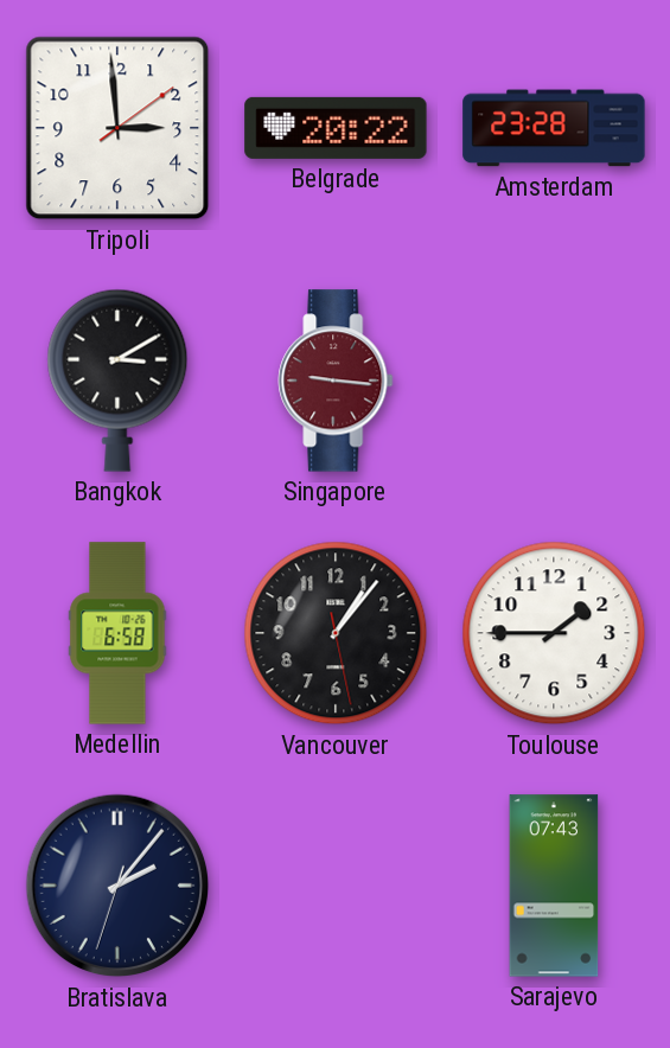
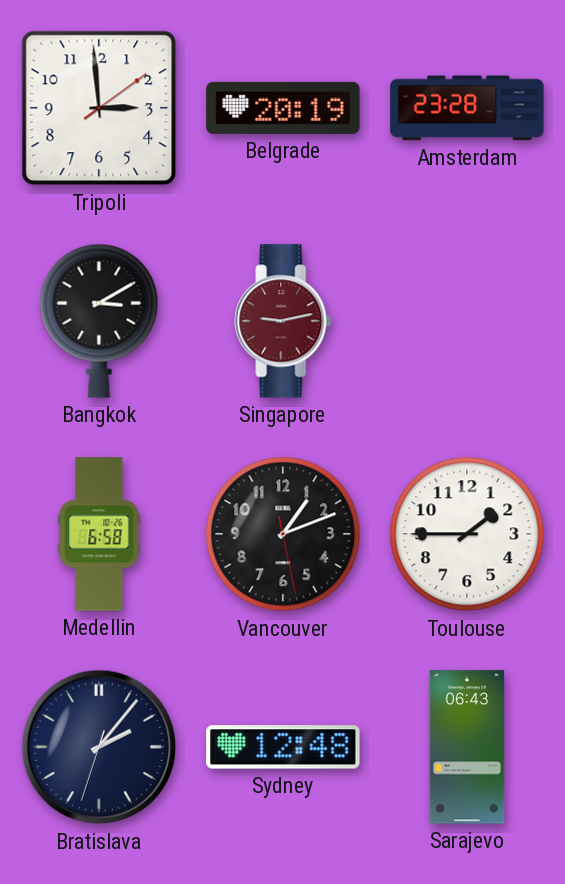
Belgrade: 20:22 -> 20:19
Singapore: 9:16 -> 9:13
Vancouver: 1:06 -> 1:11
Sydney: none -> 12:48
Sarajevo: 07:43 -> 06:43
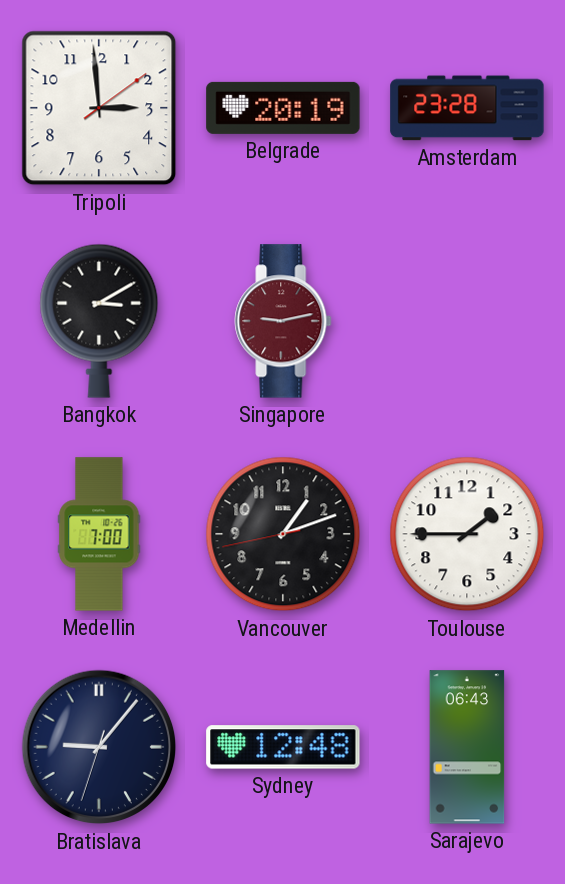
Medellin: 6:58 -> 7:00
Vancouver: 1:11:28 -> 1:11:43
Bratislava: 2:06 -> 9:06
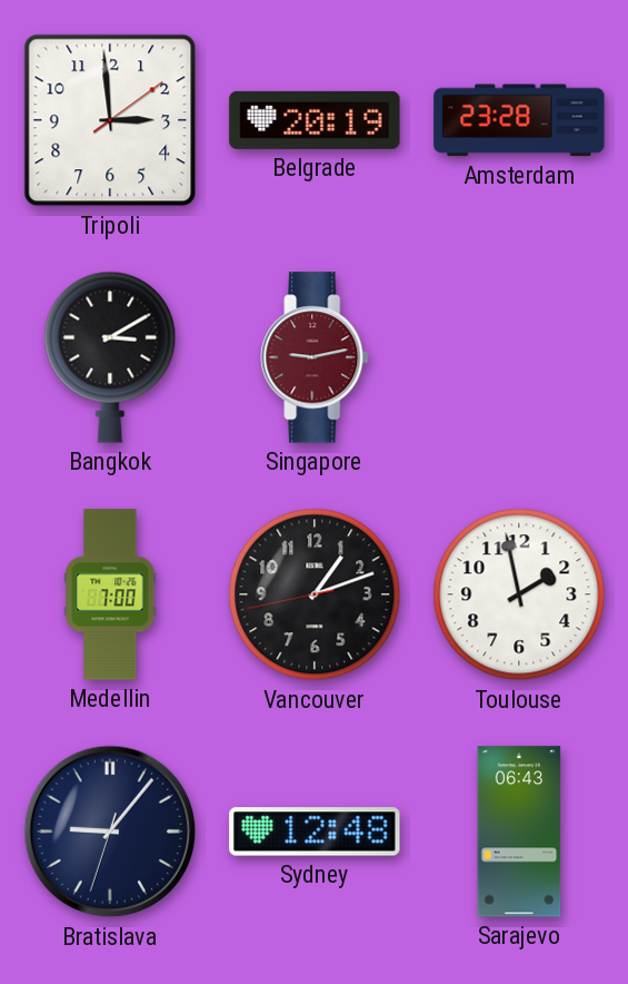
Toulouse: 1:45 -> 1:58
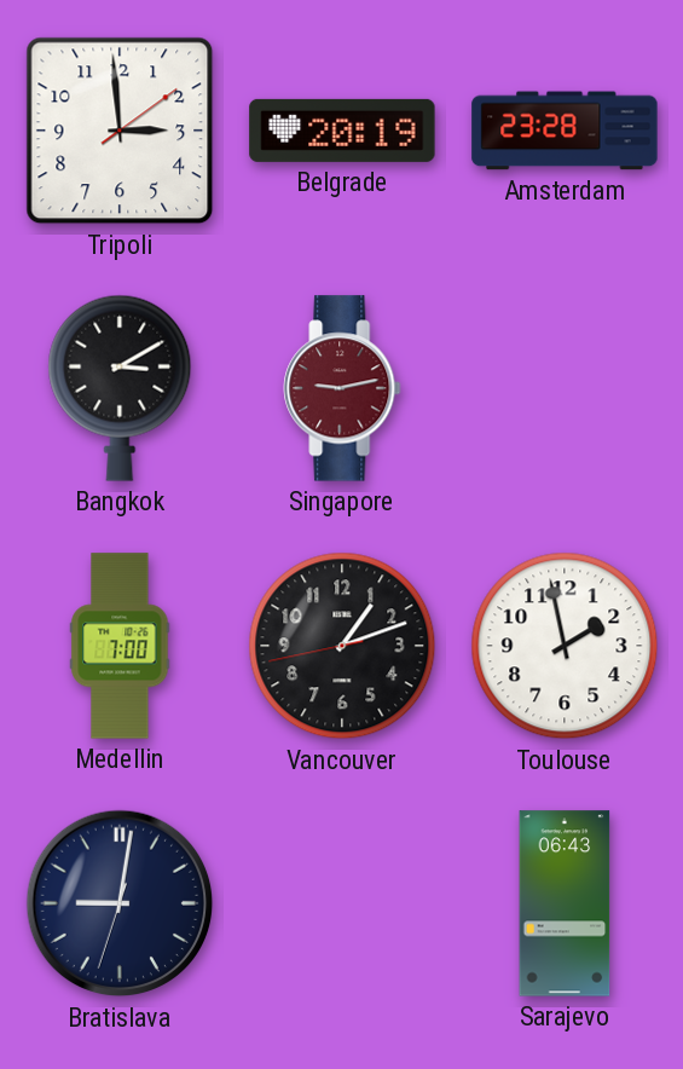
Bratislava: 9:06 -> 9:01
Sydney: 12:48 -> none
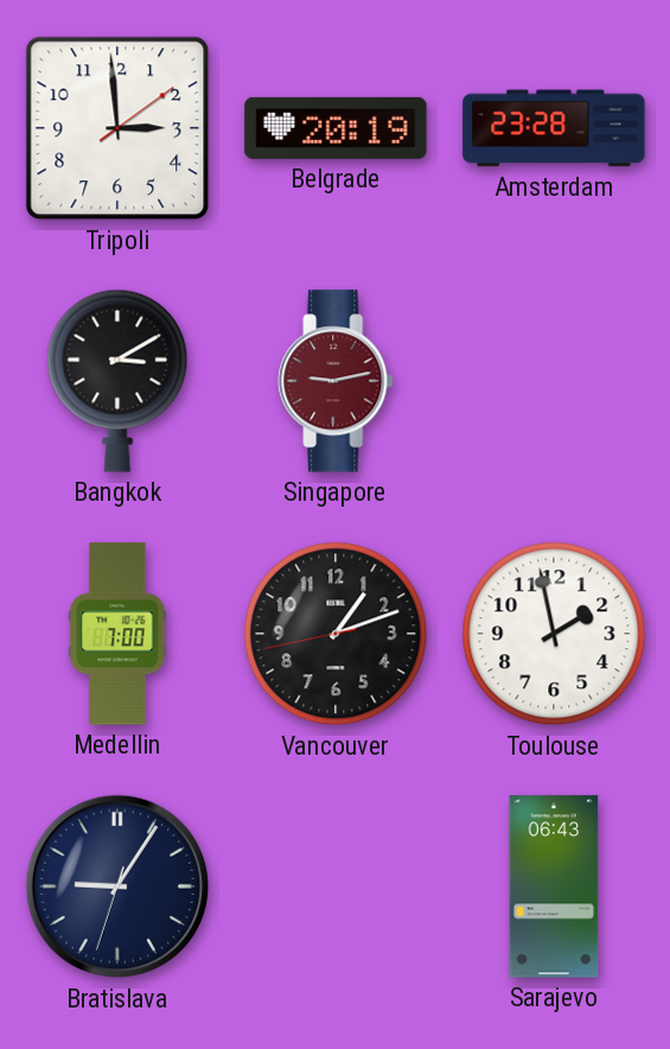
Bratislava: 9:01 -> 9:05
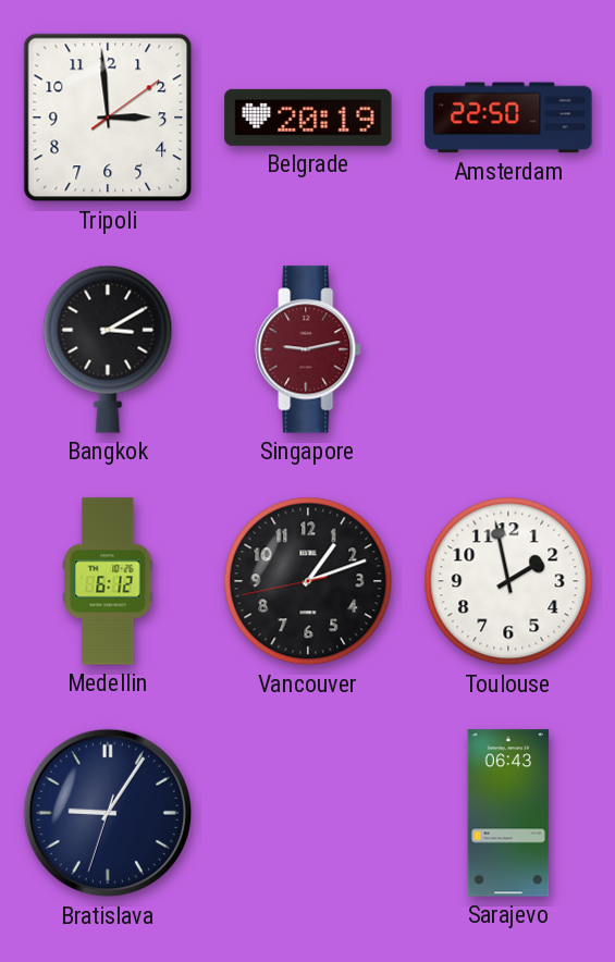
Amsterdam: 23:28 -> 22:50
Medellin: 7:00 -> 6:12
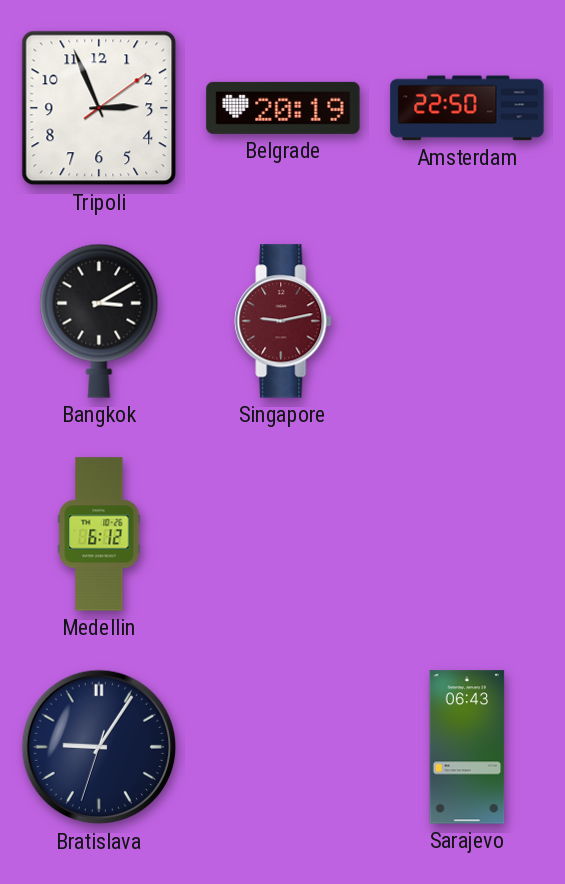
Tripoli: 2:59 -> 2:56
Vancouver: 1:11 -> none
Toulouse: 1:58 -> none
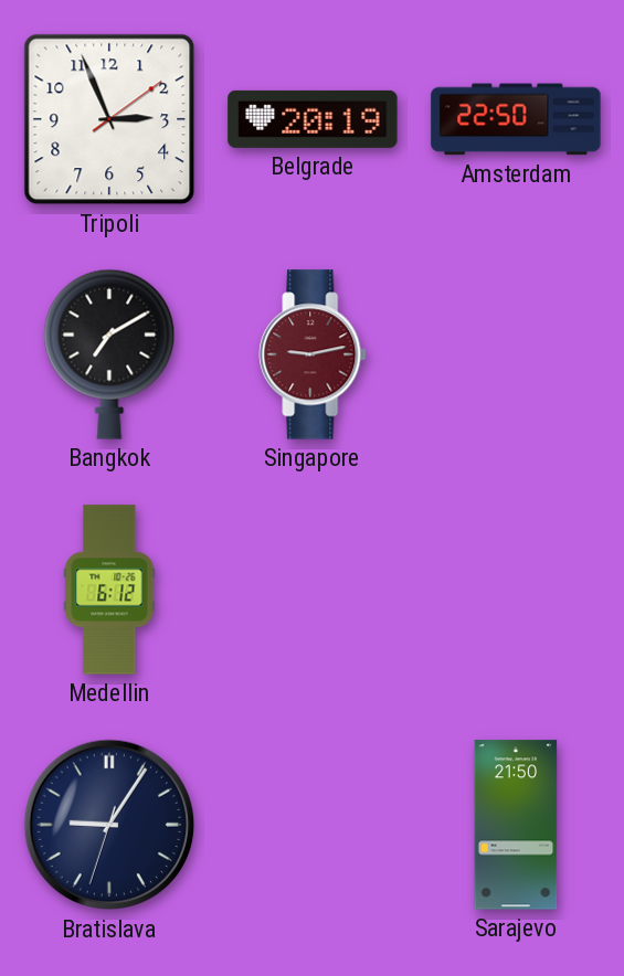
Bangkok: 3:10 -> 7:10
Sarajevo: 06:43 -> 21:50
